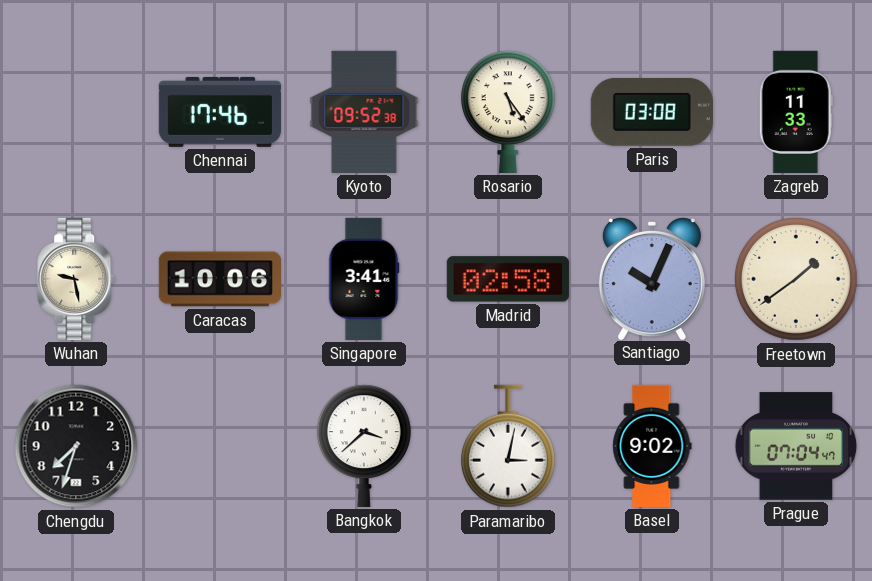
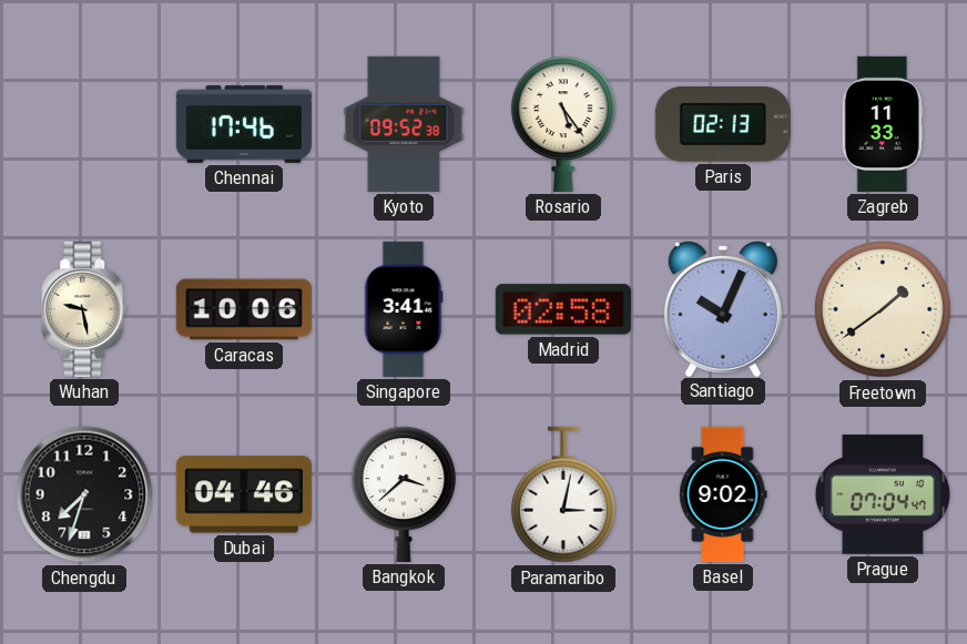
Paris: 03:08 -> 02:13
Dubai: none -> 04:46
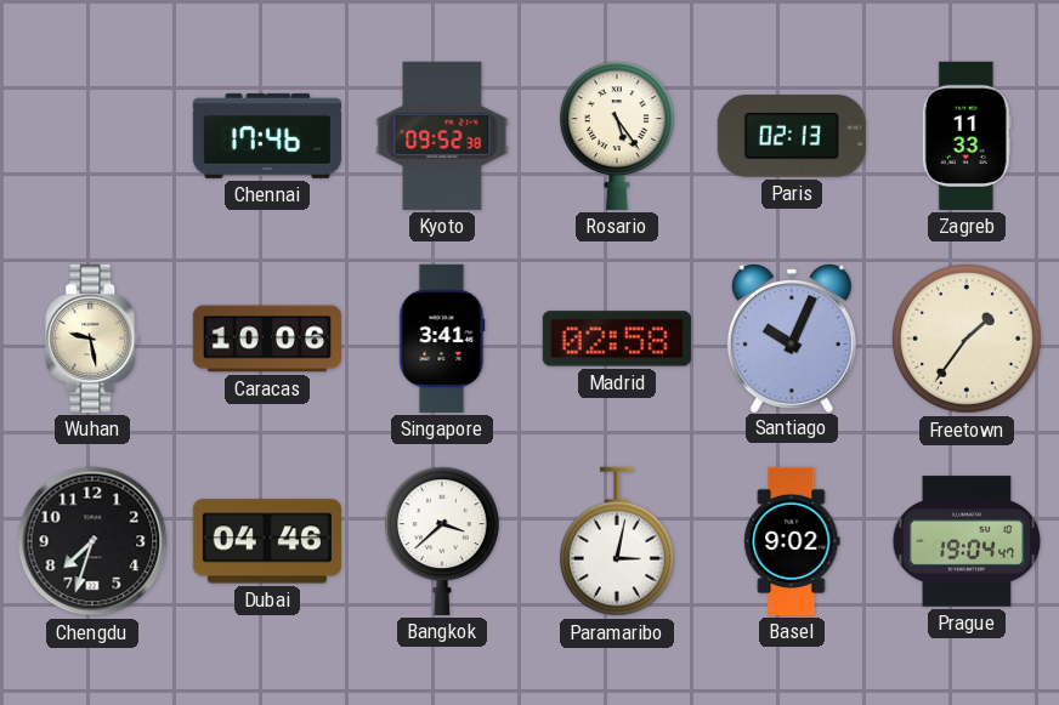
Freetown: 1:39 -> 1:36
Prague: 07:04 -> 19:04
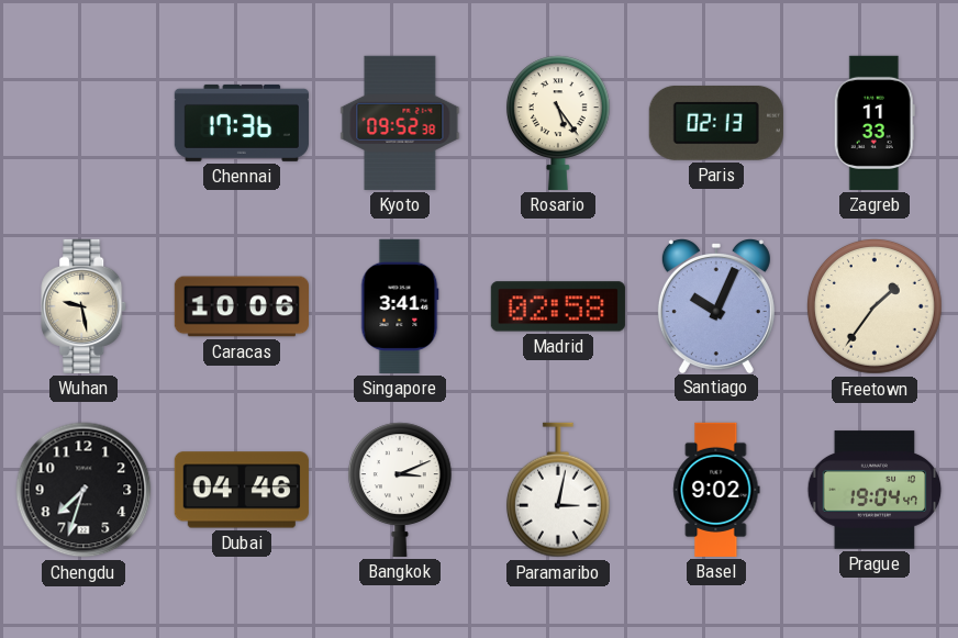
Chennai: 17:46 -> 17:36
Bangkok: 3:38 -> 3:11
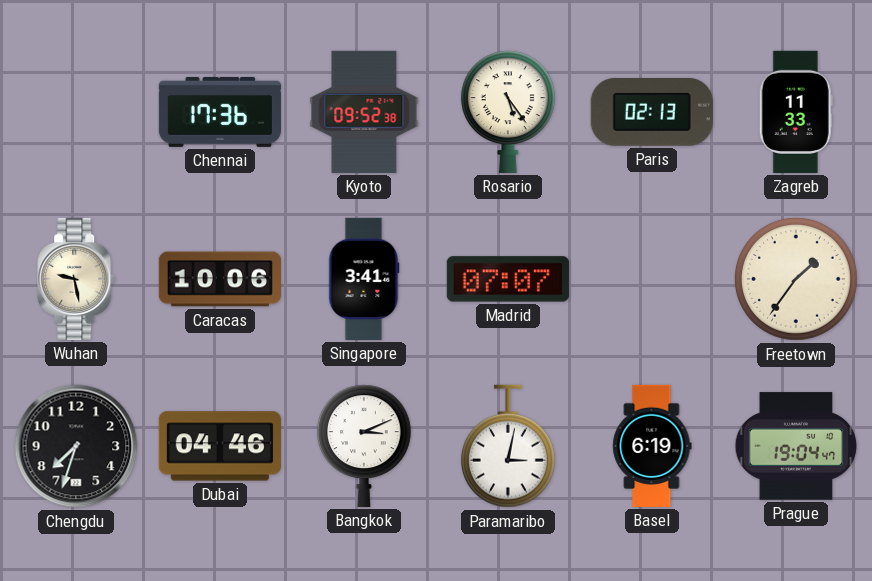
Madrid: 02:58 -> 07:07
Santiago: 10:04 -> none
Basel: 9:02 -> 6:19
